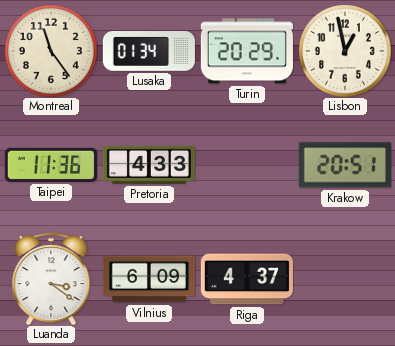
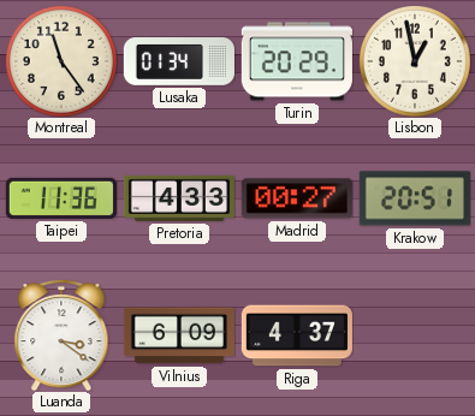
Madrid: none -> 00:27
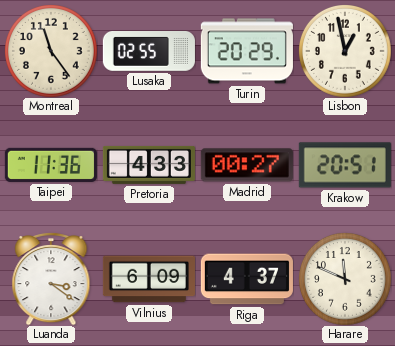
Lusaka: 01:34 -> 02:55
Harare: none -> 11:49
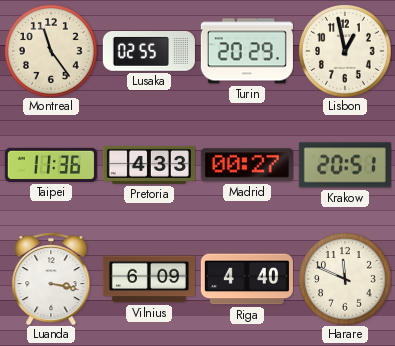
Luanda: 3:21 -> 3:17
Riga: 4:37 -> 4:40
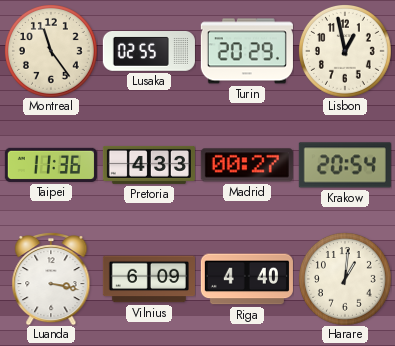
Krakow: 20:51 -> 20:54
Harare: 11:49 -> 1:01
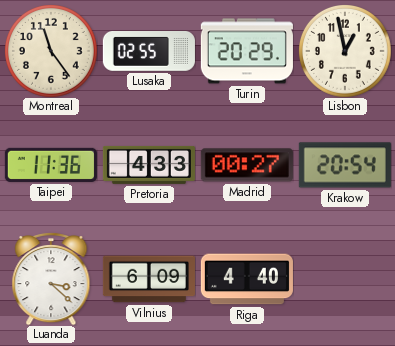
Luanda: 3:17 -> 3:22
Harare: 1:01 -> none
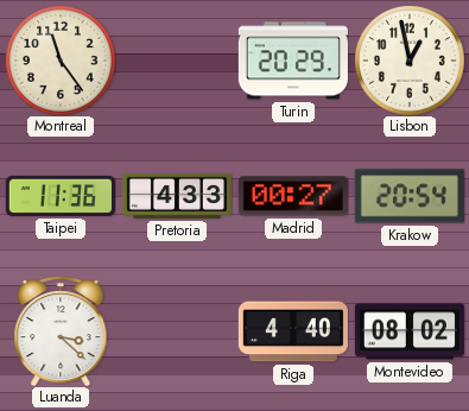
Lusaka: 02:55 -> none
Vilnius: 6:09 -> none
Montevideo: none -> 08:02
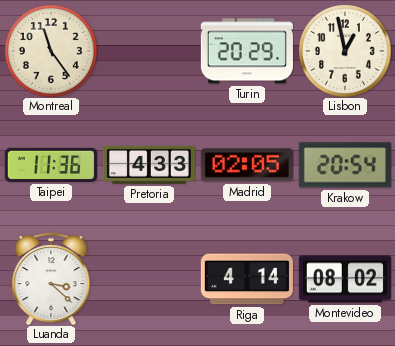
Madrid: 00:27 -> 02:05
Riga: 4:40 -> 4:14
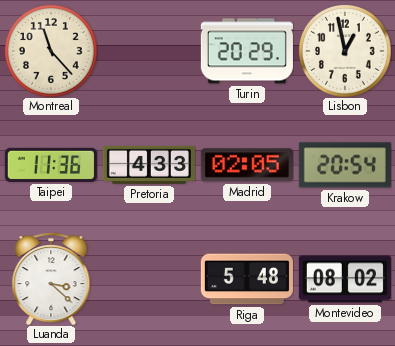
Montreal: 11:24 -> 11:23
Riga: 4:14 -> 5:48
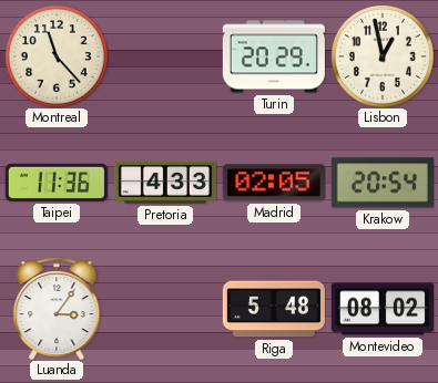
Luanda: 3:22 -> 3:06
